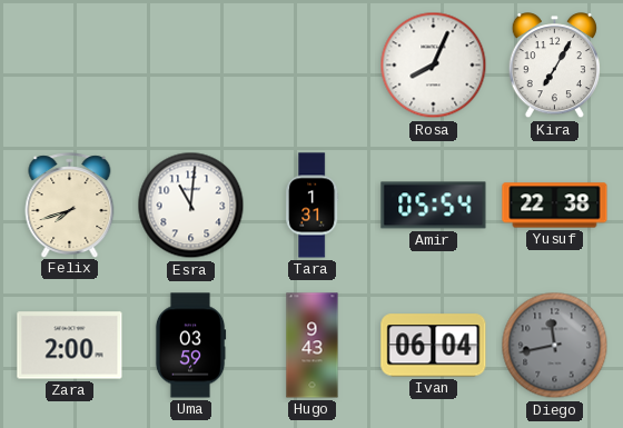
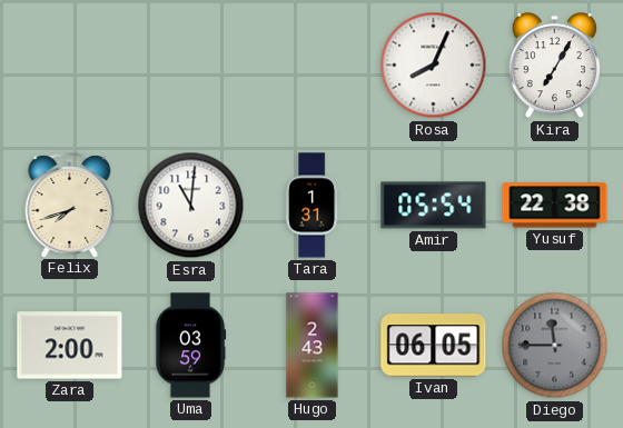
Hugo: 9:43 -> 2:43
Ivan: 06:04 -> 06:05
Diego: 11:43 -> 11:45
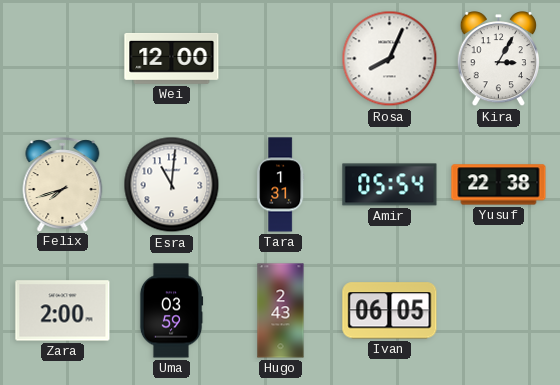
Wei: none -> 12:00
Kira: 7:05 -> 3:05
Diego: 11:45 -> none
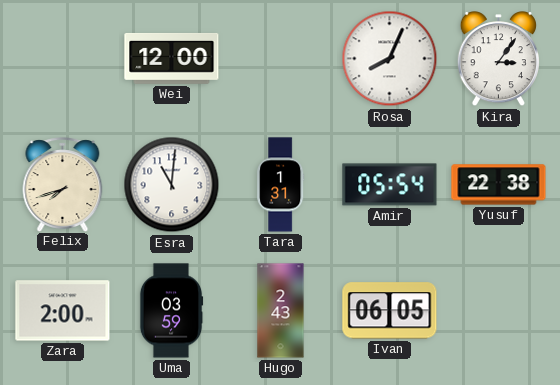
Kira: 3:05 -> 3:06
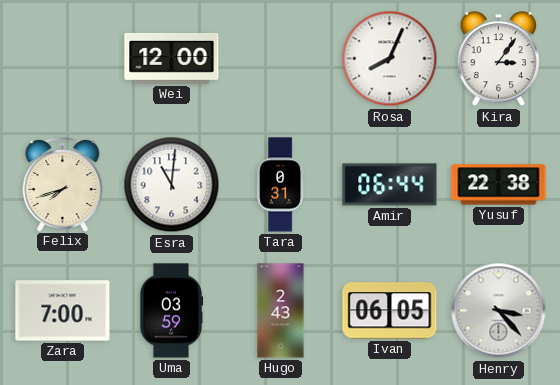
Tara: 1:31 -> 0:31
Amir: 05:54 -> 06:44
Zara: 2:00 -> 7:00
Henry: none -> 3:23
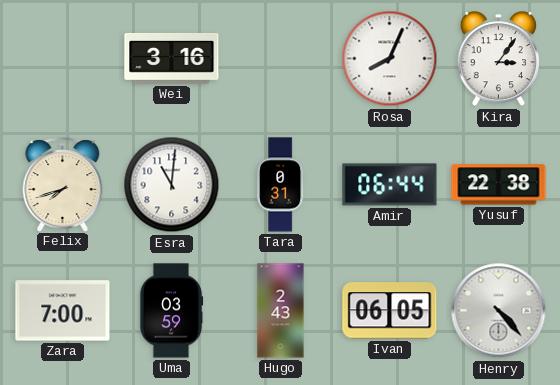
Wei: 12:00 -> 3:16
Henry: 3:23 -> 4:23
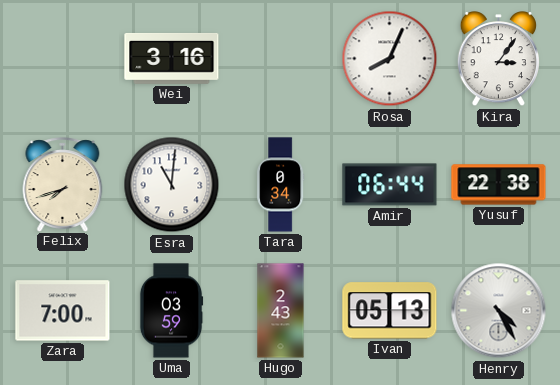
Tara: 0:31 -> 0:34
Ivan: 06:05 -> 05:13
Henry: 4:23 -> 4:25
